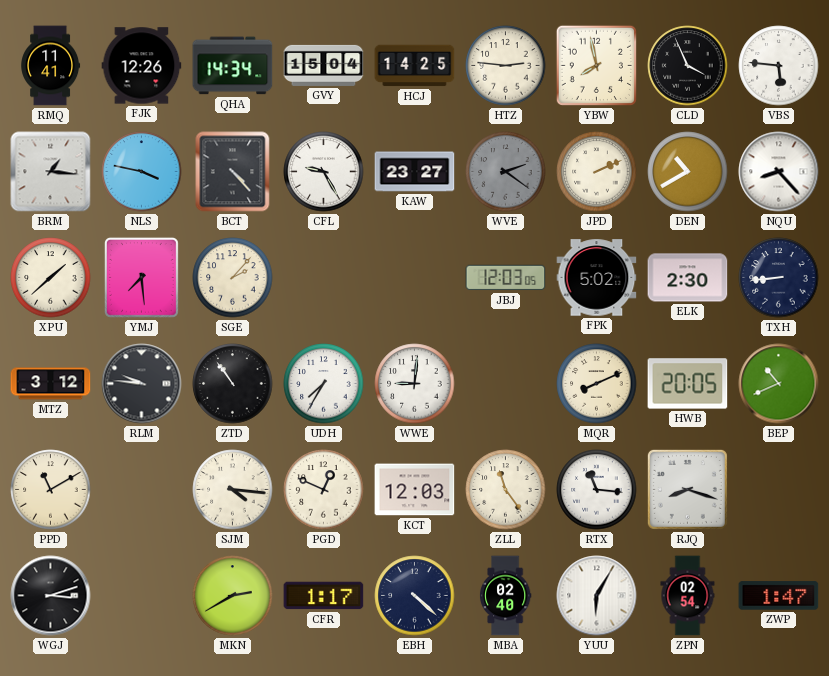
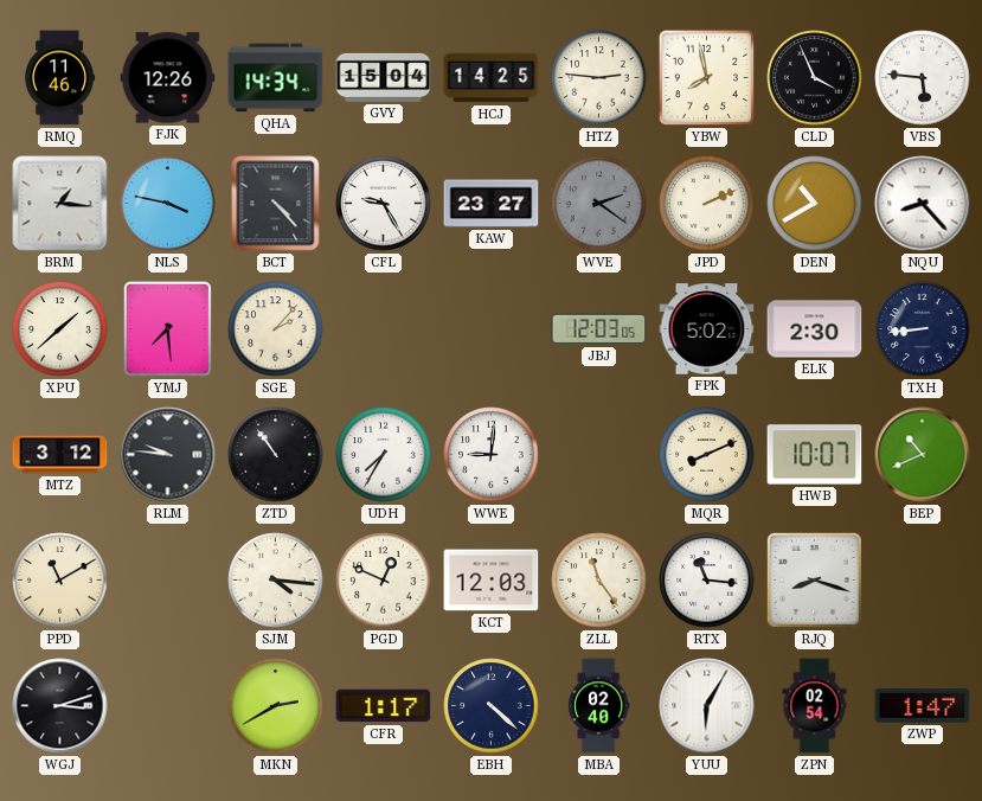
RMQ: 11:41 -> 11:46
HWB: 20:05 -> 10:07
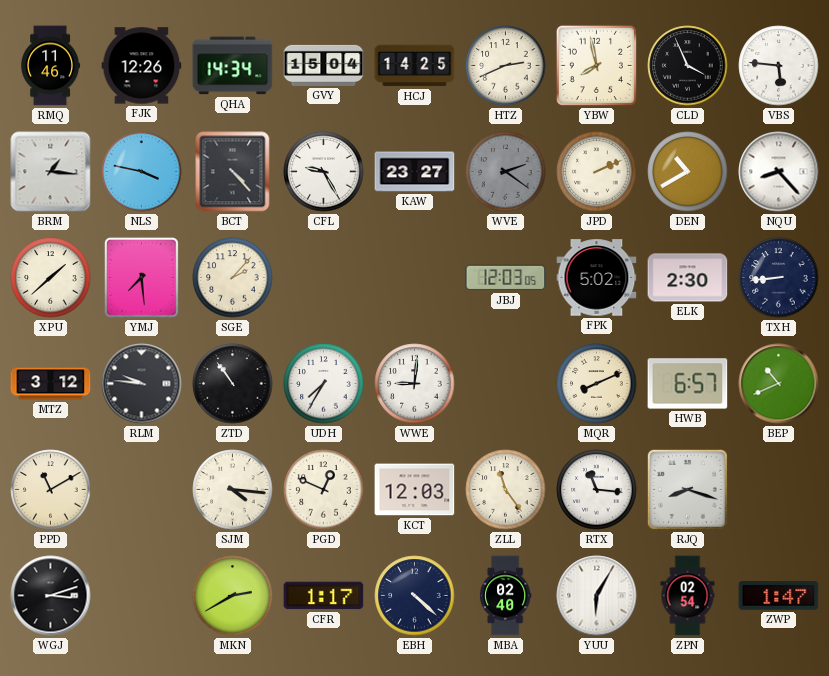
HTZ: 2:46 -> 2:41
HWB: 10:07 -> 6:57
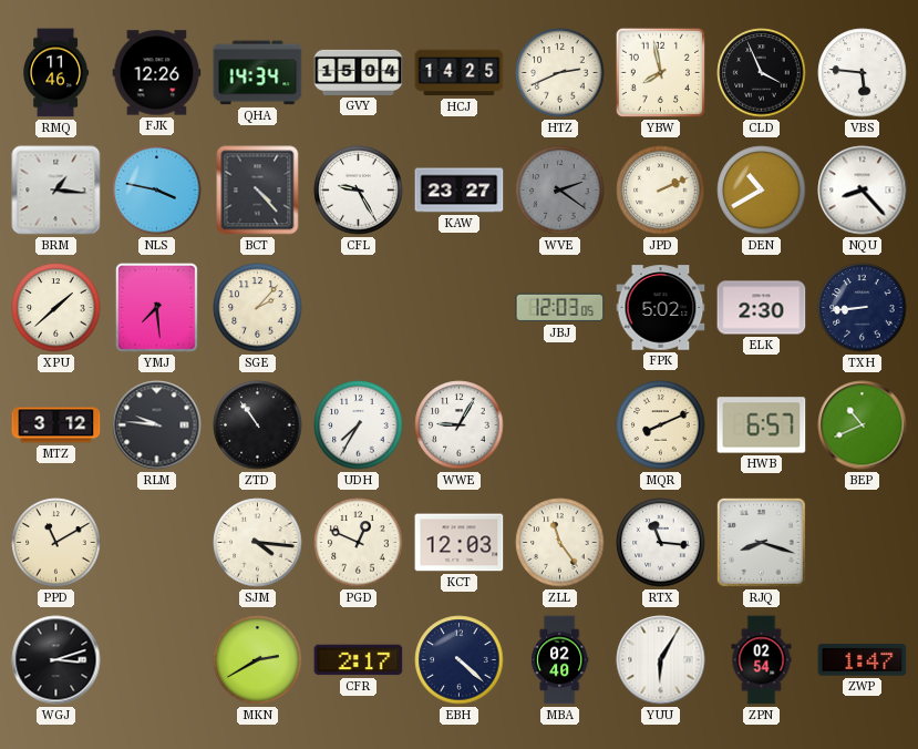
WWE: 9:01 -> 9:05
CFR: 1:17 -> 2:17
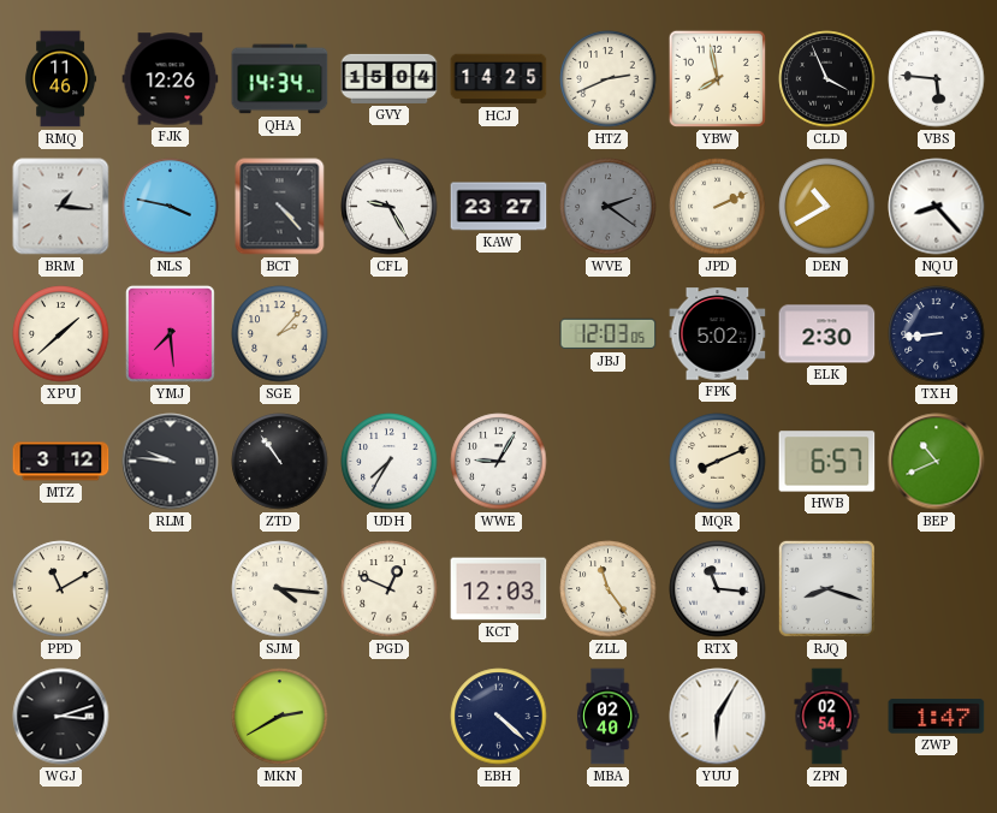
CFR: 2:17 -> none
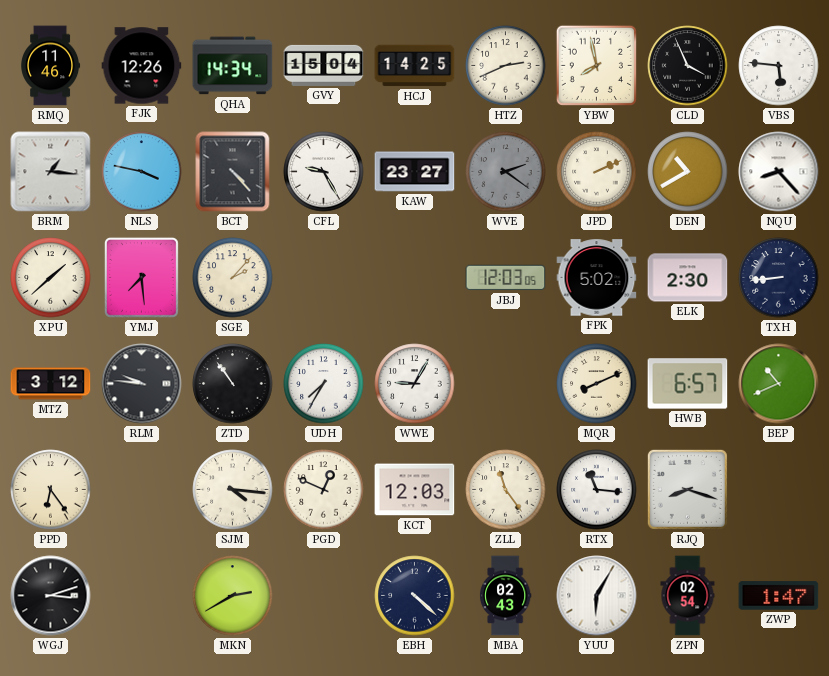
PPD: 11:10 -> 6:24
MBA: 02:40 -> 02:43
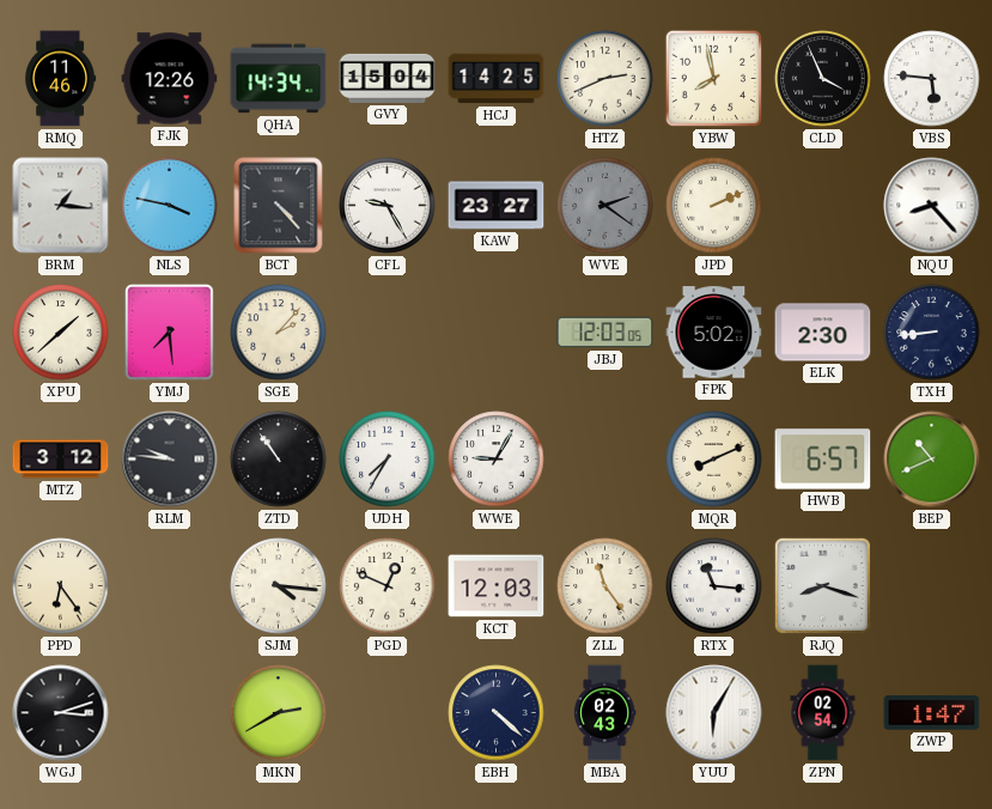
DEN: 10:40 -> none
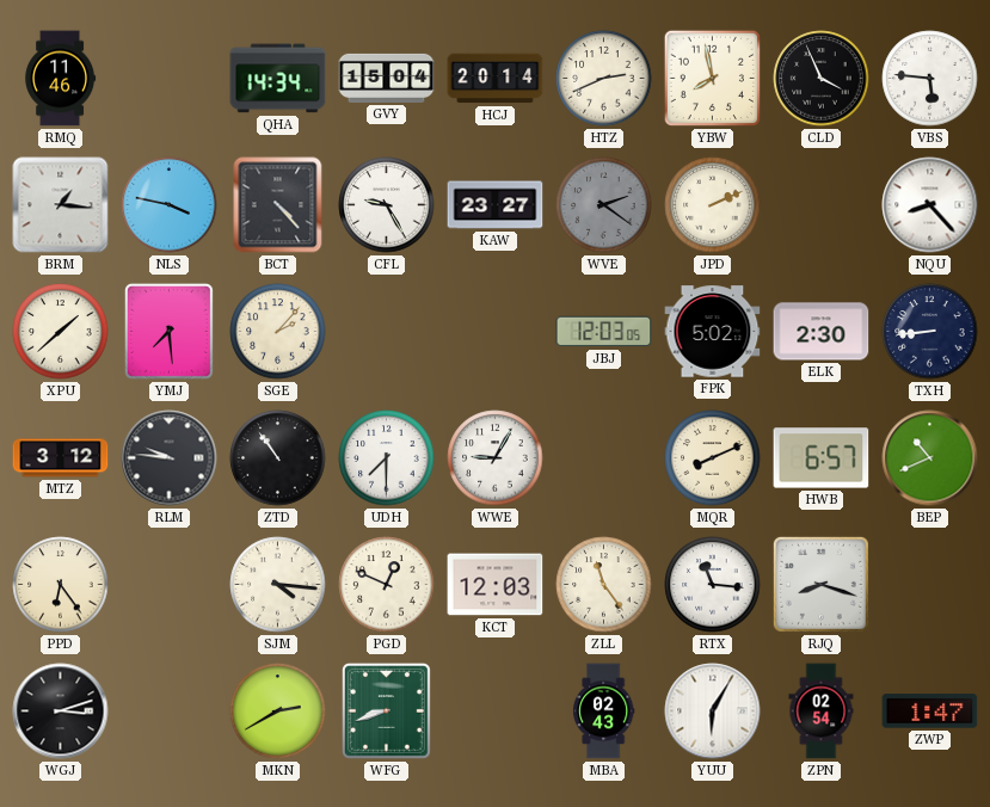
FJK: 12:26 -> none
HCJ: 14:25 -> 20:14
UDH: 7:35 -> 7:30
WFG: none -> 8:42
EBH: 4:22 -> none
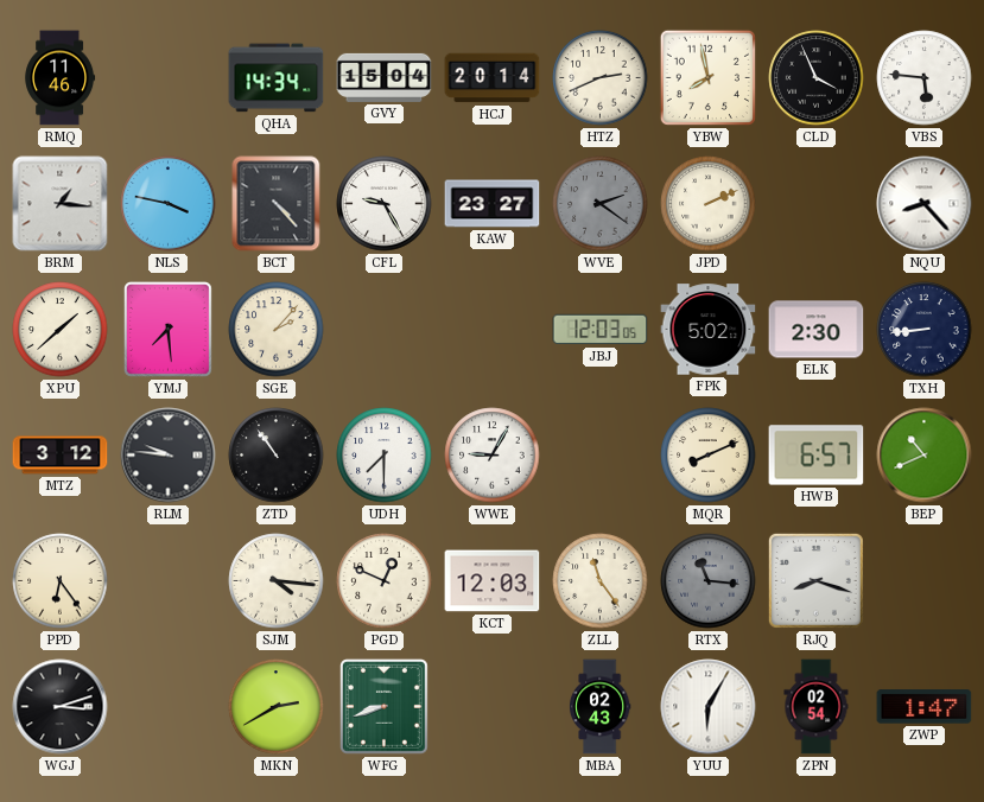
RTX dial: white -> grey
